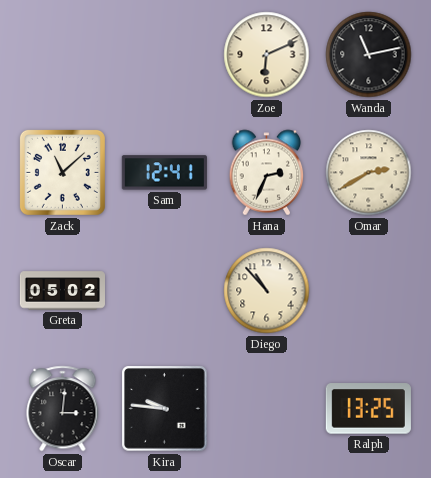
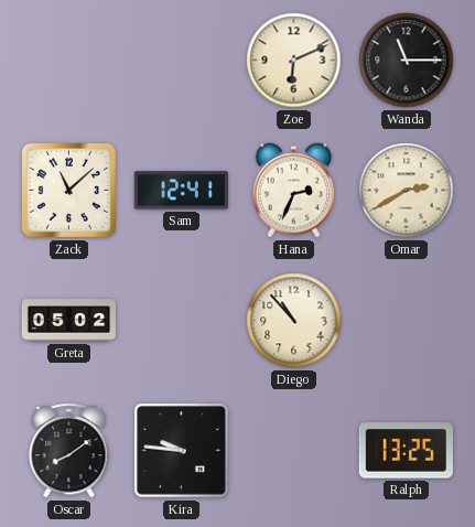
Wanda: 11:13 -> 11:15
Oscar: 3:01 -> 8:09
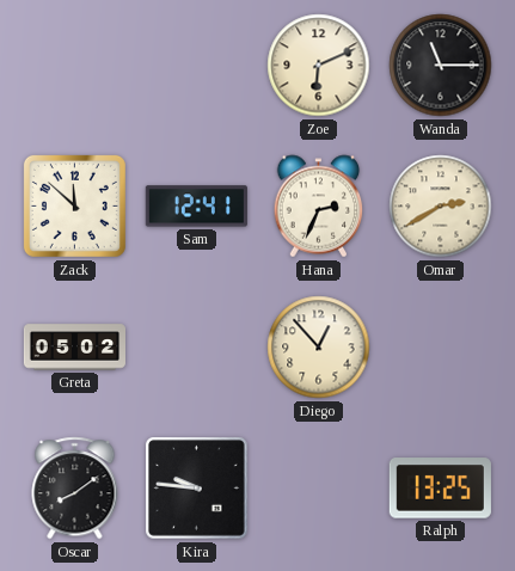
Zack: 11:08 -> 11:52
Diego: 10:53 -> 12:53
